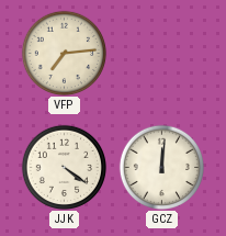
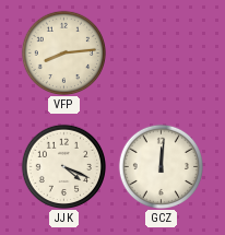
VFP: 7:14 -> 8:14
JJK: 4:21 -> 4:19
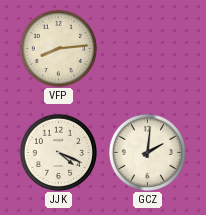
GCZ: 12:01 -> 2:01
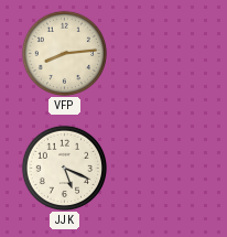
JJK: 4:19 -> 5:19
GCZ: 2:01 -> none
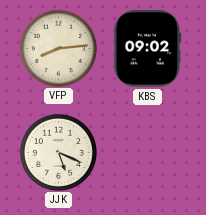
KBS: none -> 09:02
